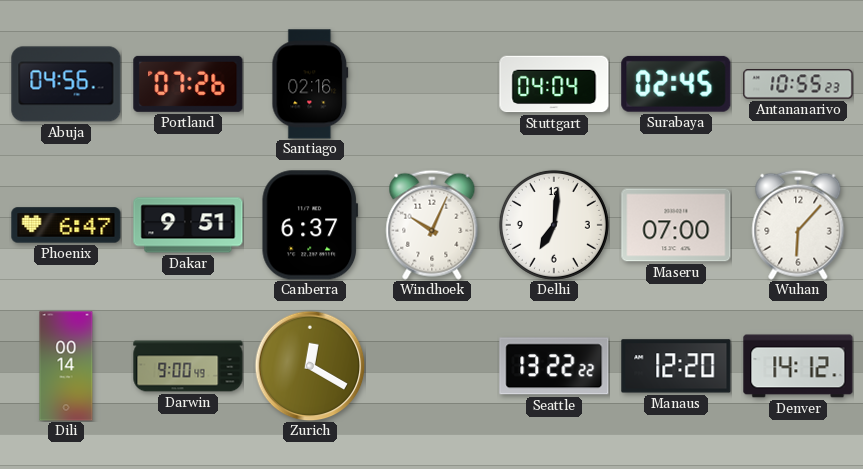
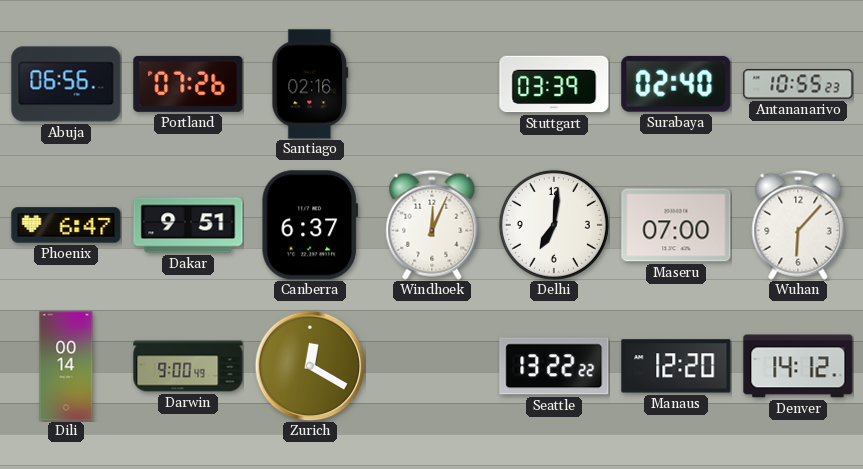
Abuja: 04:56 -> 06:56
Stuttgart: 04:04 -> 03:39
Surabaya: 02:45 -> 02:40
Windhoek: 10:04 -> 12:04
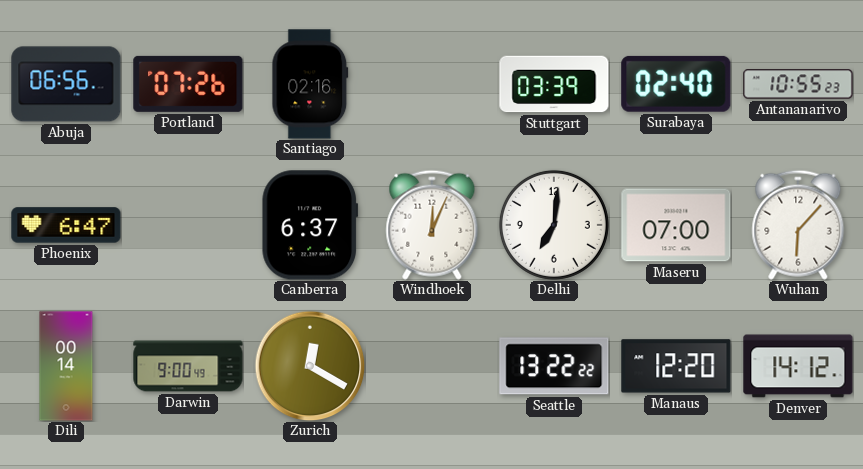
Dakar: 9:51 -> none
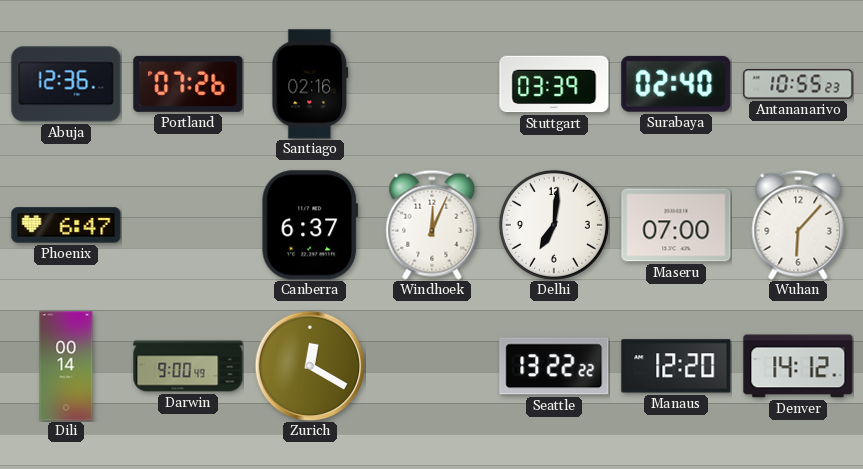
Abuja: 06:56 -> 12:36
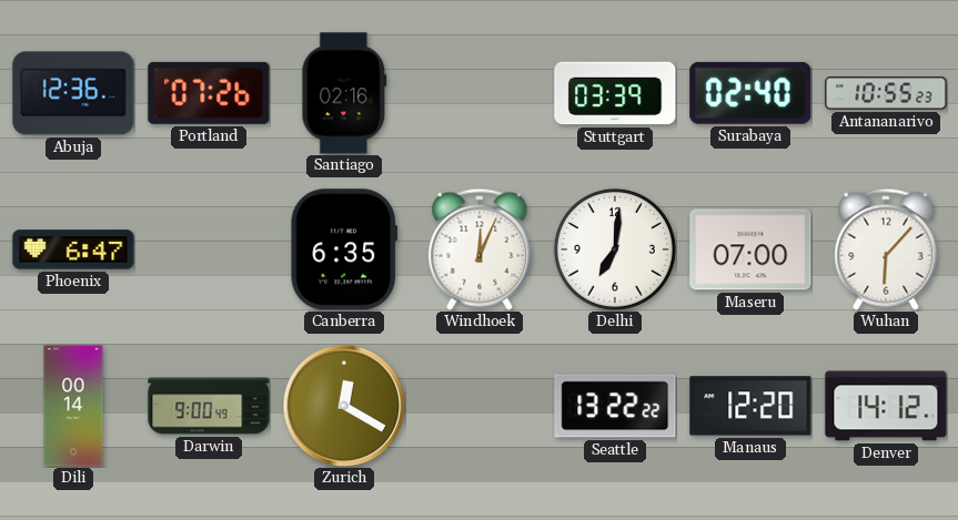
Canberra: 6:37 -> 6:35
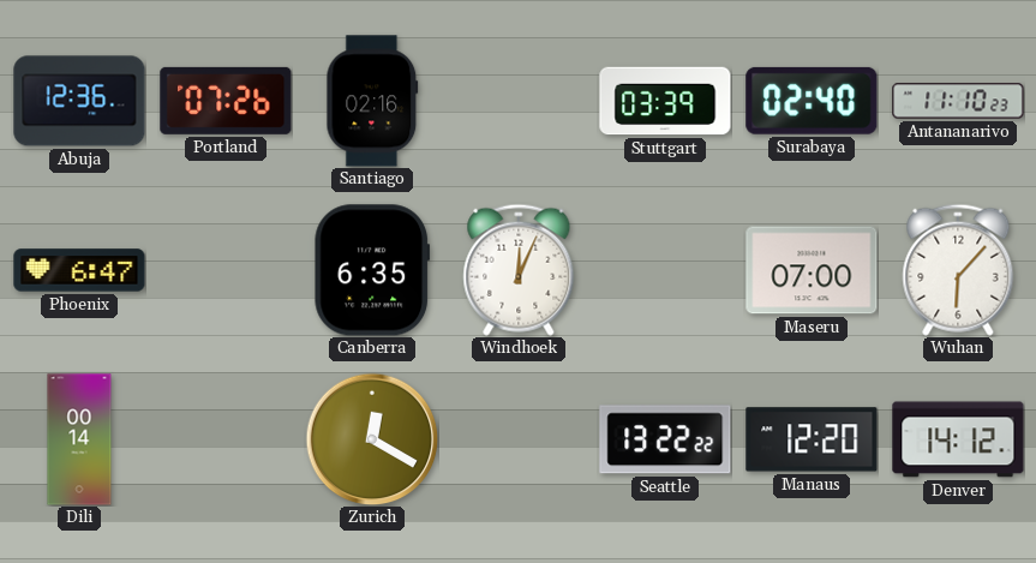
Antananarivo: 10:55 -> 11:10
Delhi: 7:01 -> none
Darwin: 9:00 -> none
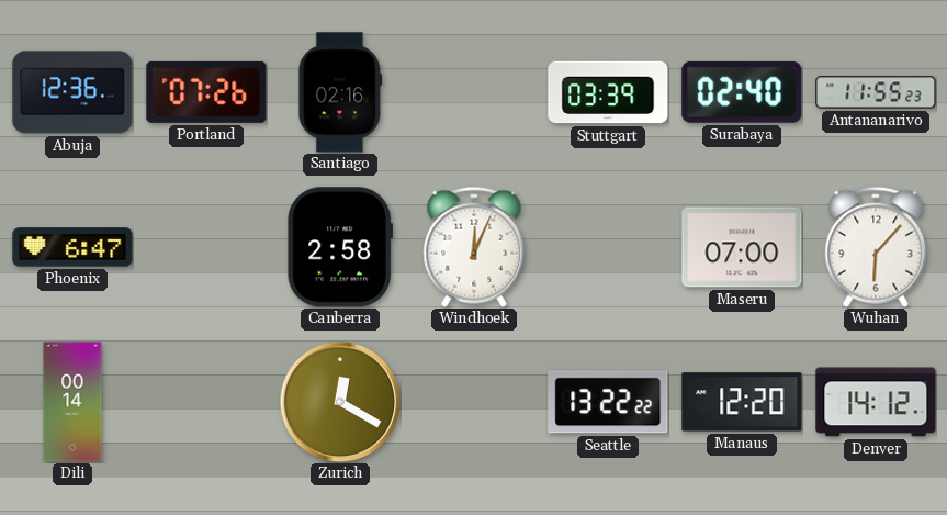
Antananarivo: 11:10 -> 11:55
Canberra: 6:35 -> 2:58
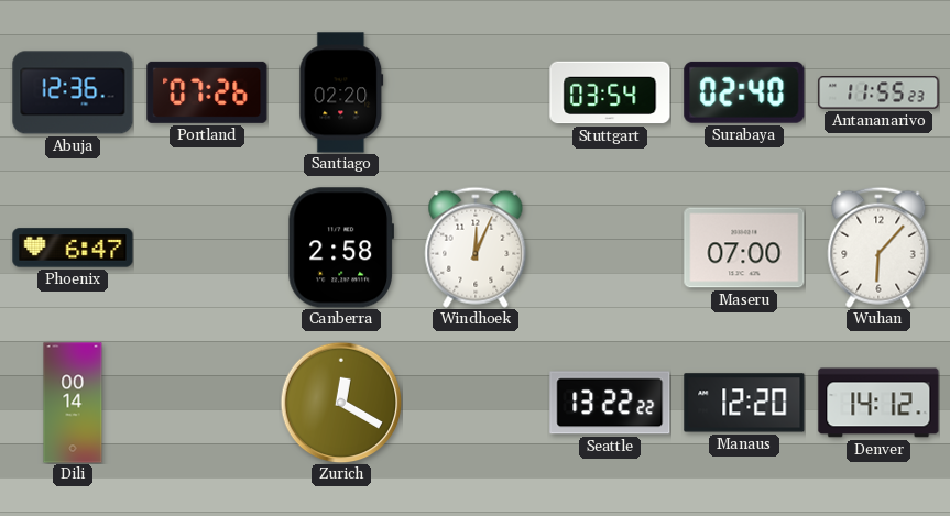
Santiago: 02:16 -> 02:20
Stuttgart: 03:39 -> 03:54
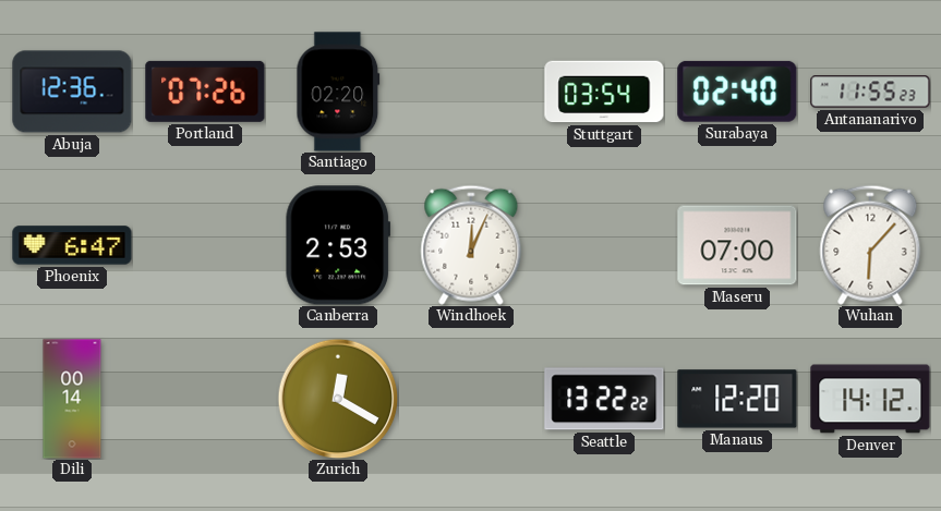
Canberra: 2:58 -> 2:53
